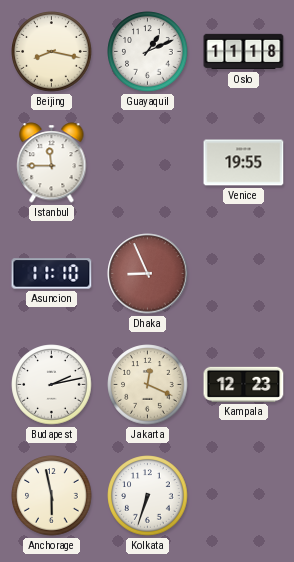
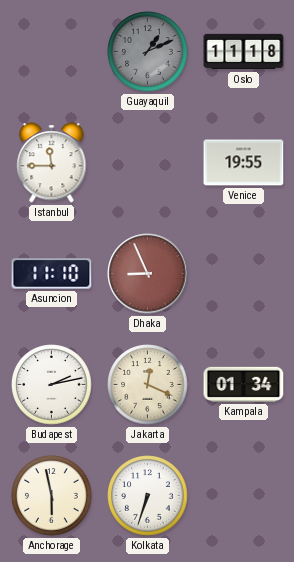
Beijing: 8:17 -> none
Guayaquil dial: white -> grey
Kampala: 12:23 -> 01:34
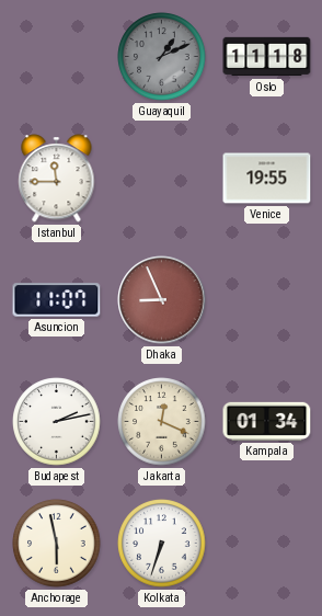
Asuncion: 11:10 -> 11:07
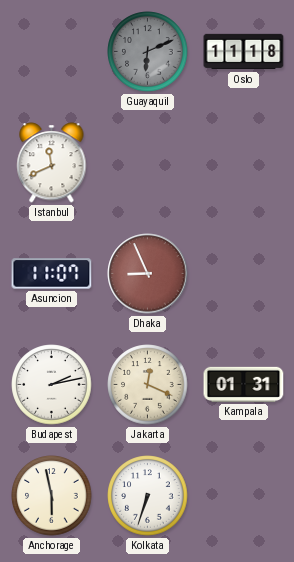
Guayaquil: 1:11 -> 6:11
Istanbul: 11:45 -> 11:41
Venice: 19:55 -> none
Kampala: 01:34 -> 01:31
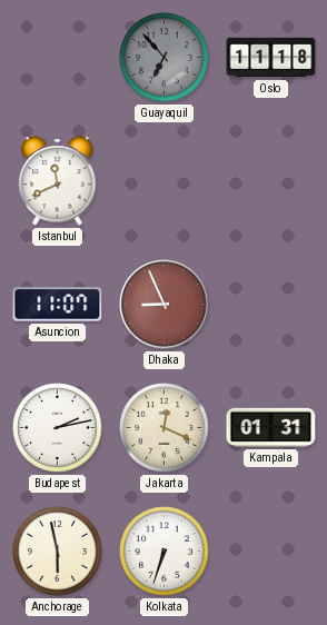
Guayaquil: 6:11 -> 6:53
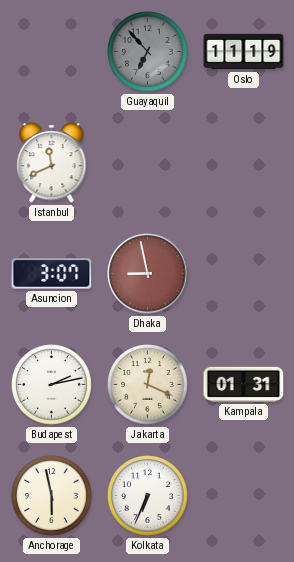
Oslo: 11:18 -> 11:19
Asuncion: 11:07 -> 3:07
Dhaka: 8:56 -> 8:58
Kolkata: 6:33 -> 6:34
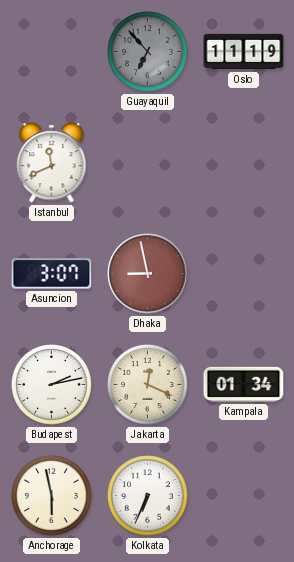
Kampala: 01:31 -> 01:34
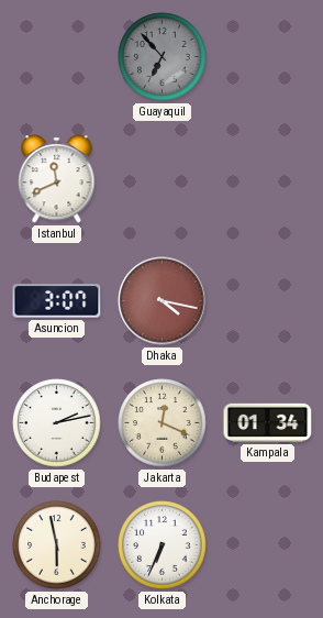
Oslo: 11:19 -> none
Dhaka: 8:58 -> 4:17
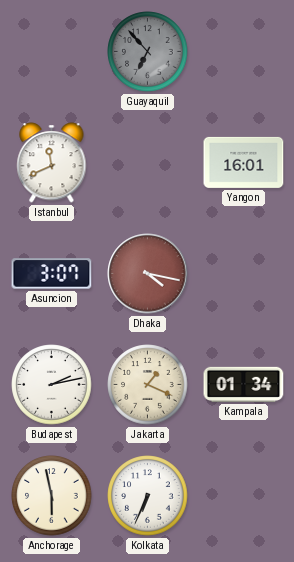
Yangon: none -> 16:01
Jakarta: 12:19 -> 1:19
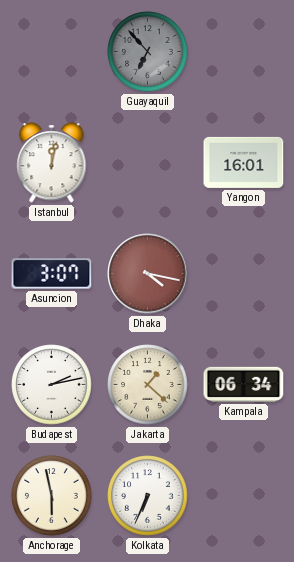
Istanbul: 11:41 -> 12:02
Jakarta: 1:19 -> 1:22
Kampala: 01:34 -> 06:34
